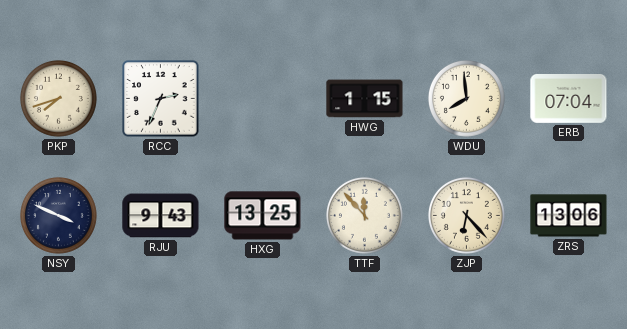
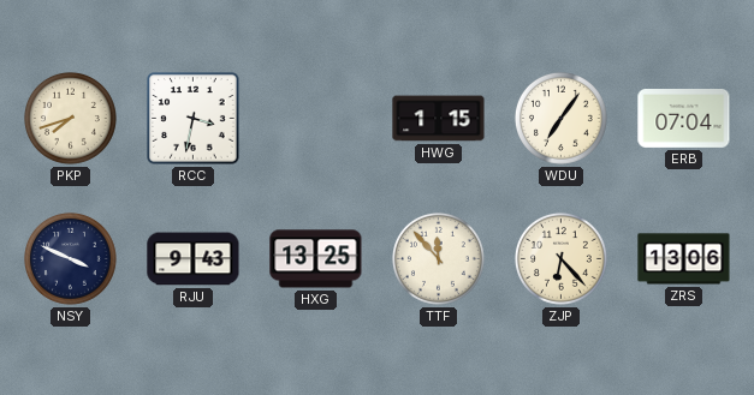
RCC: 2:34 -> 3:32
WDU: 7:59 -> 7:06
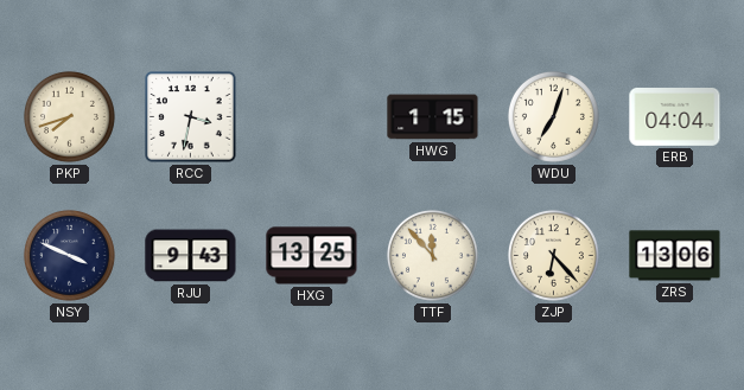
WDU: 7:06 -> 7:03
ERB: 07:04 -> 04:04
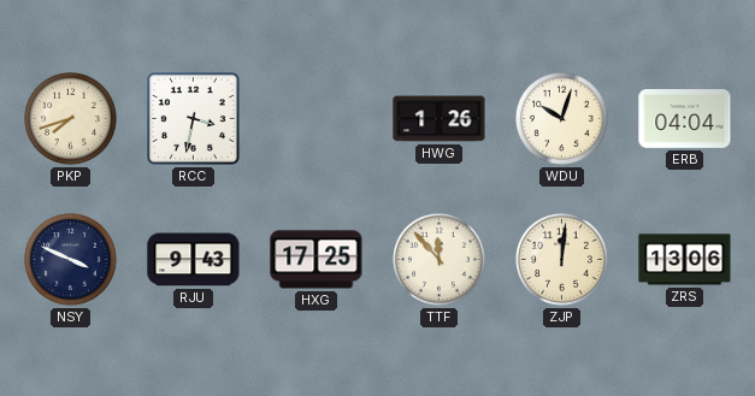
HWG: 1:15 -> 1:26
WDU: 7:03 -> 10:03
HXG: 13:25 -> 17:25
ZJP: 6:23 -> 12:01
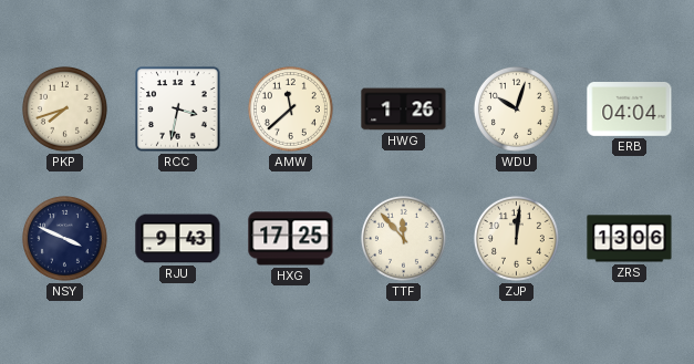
AMW: none -> 11:38
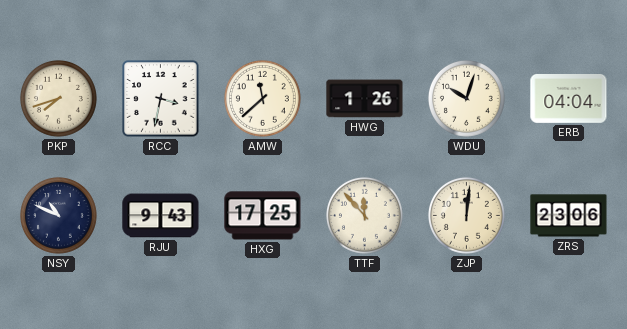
NSY: 3:49 -> 10:49
ZRS: 13:06 -> 23:06
